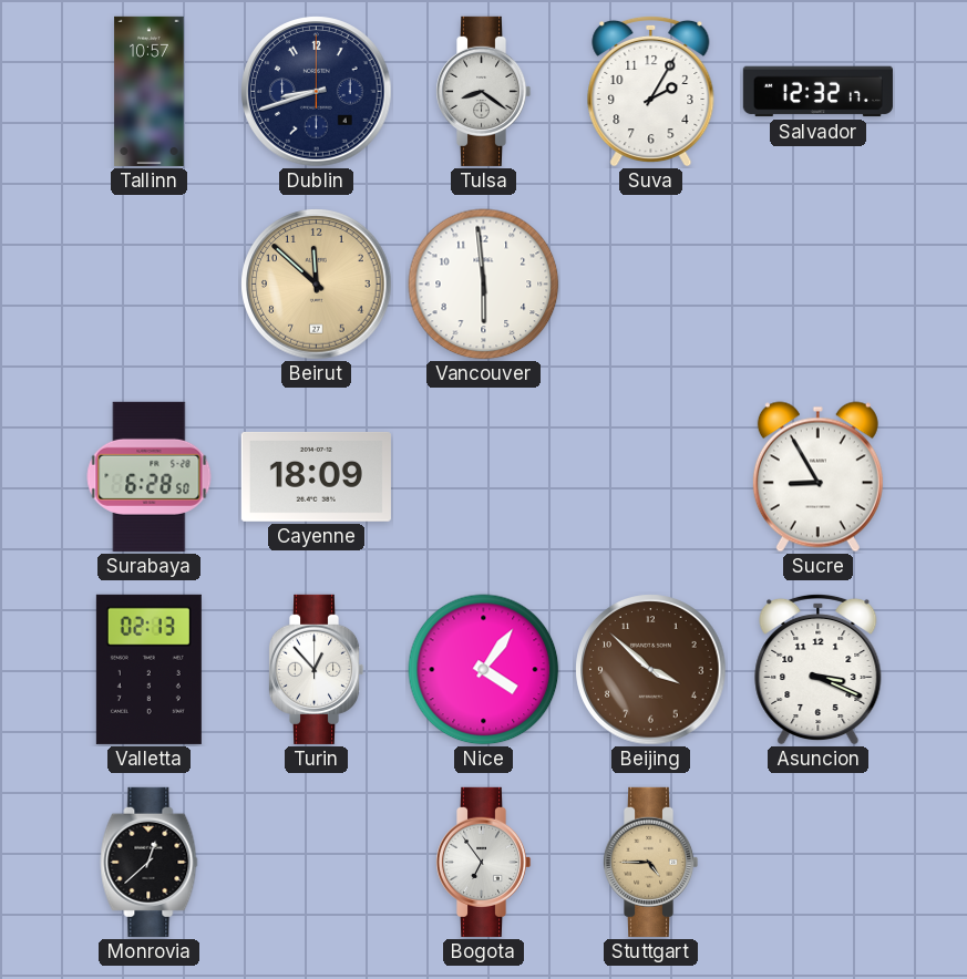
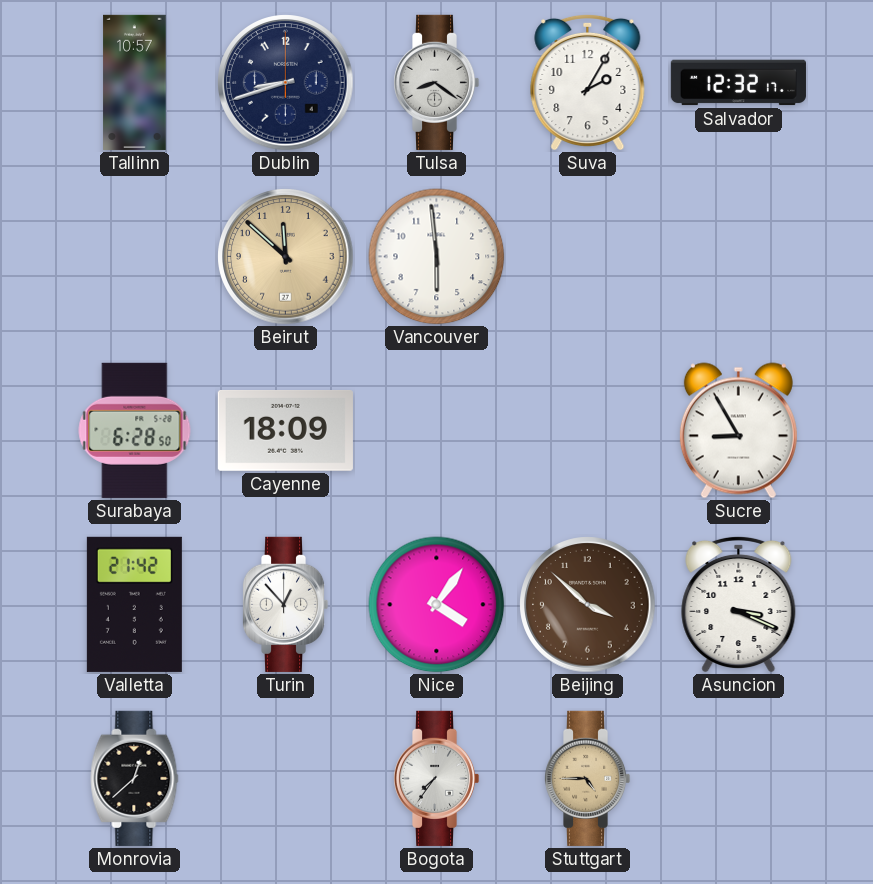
Valletta: 02:13 -> 21:42
Bogota: 6:54 -> 7:36
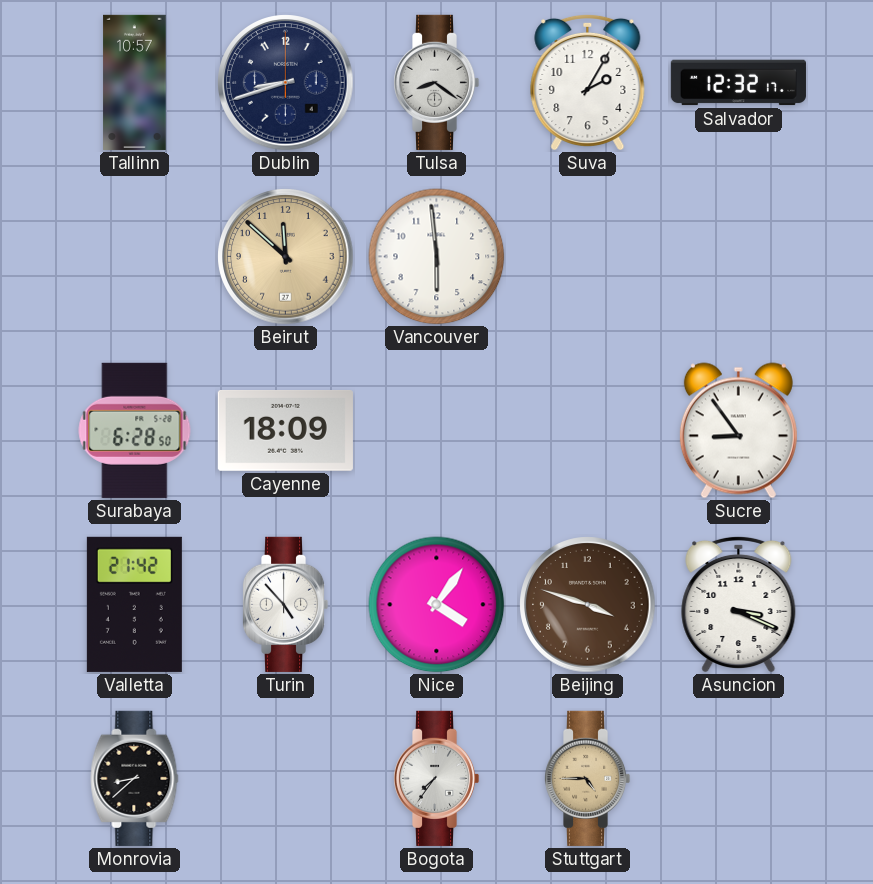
Sucre: 8:55 -> 8:54
Turin: 12:53 -> 4:53
Beijing: 3:52 -> 3:48
Monrovia: 12:38 -> 8:38
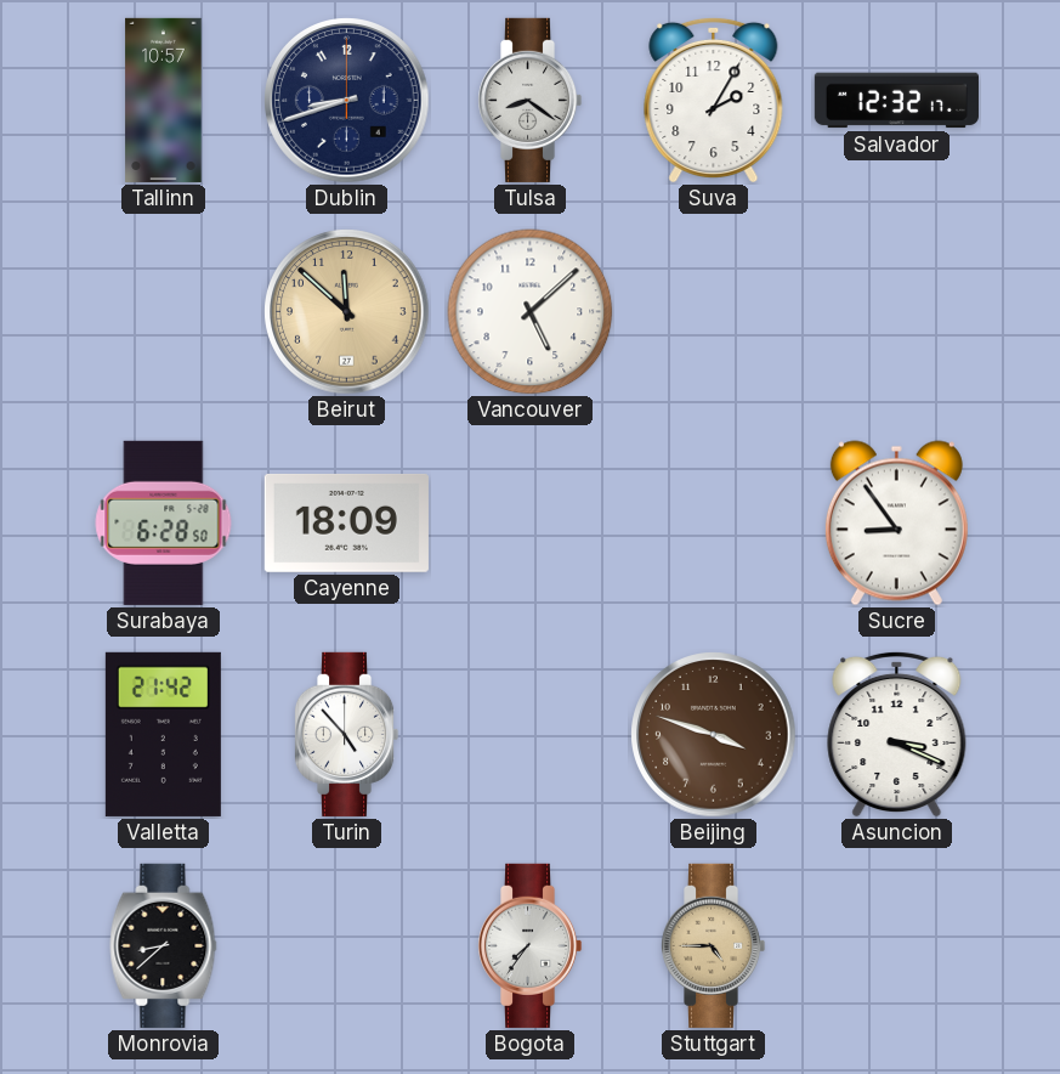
Vancouver: 5:59 -> 5:08
Nice: 4:06 -> none
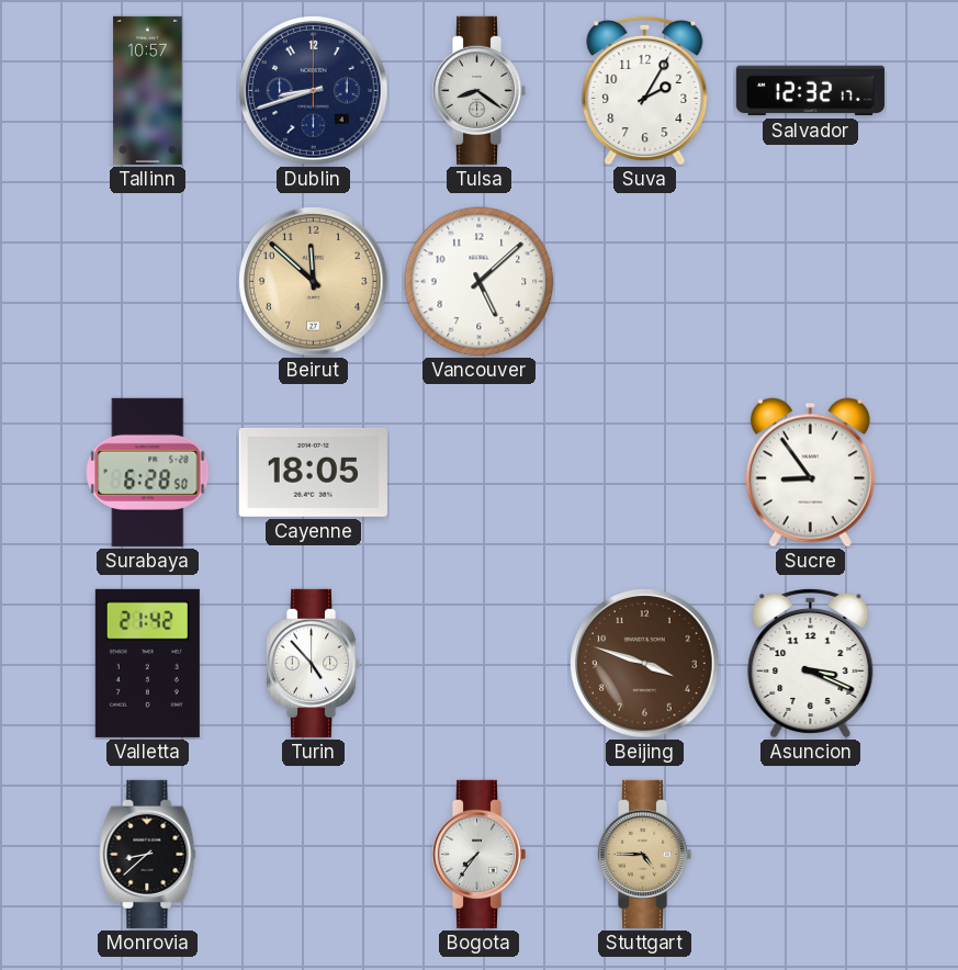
Cayenne: 18:09 -> 18:05
